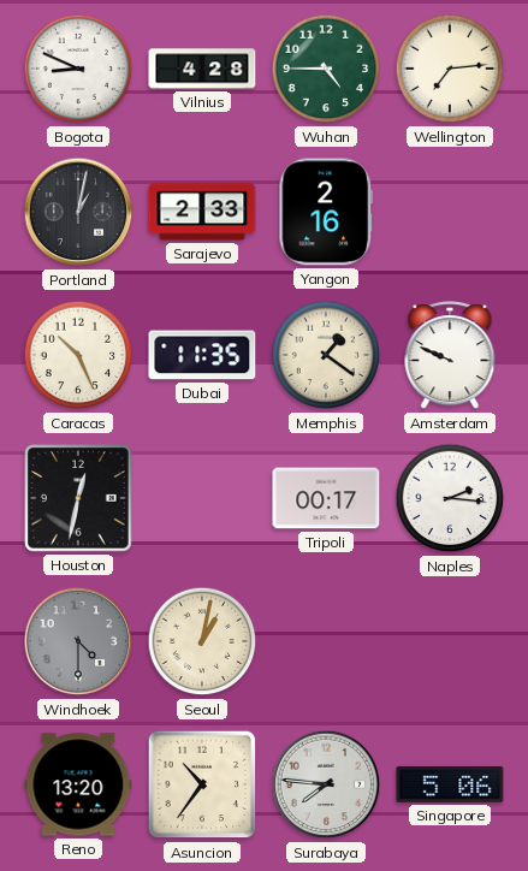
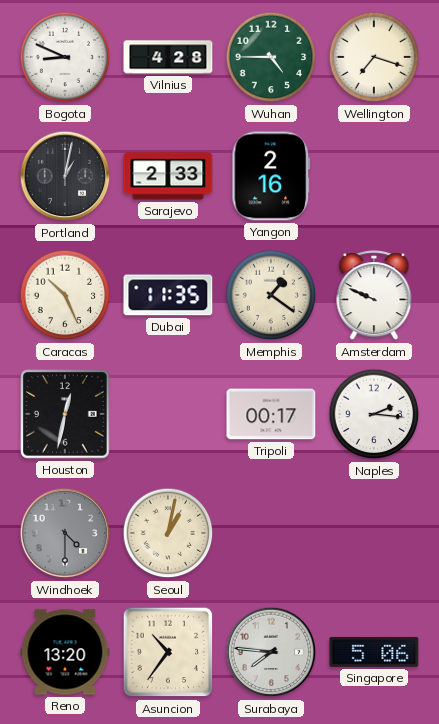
Wellington: 7:14 -> 7:18
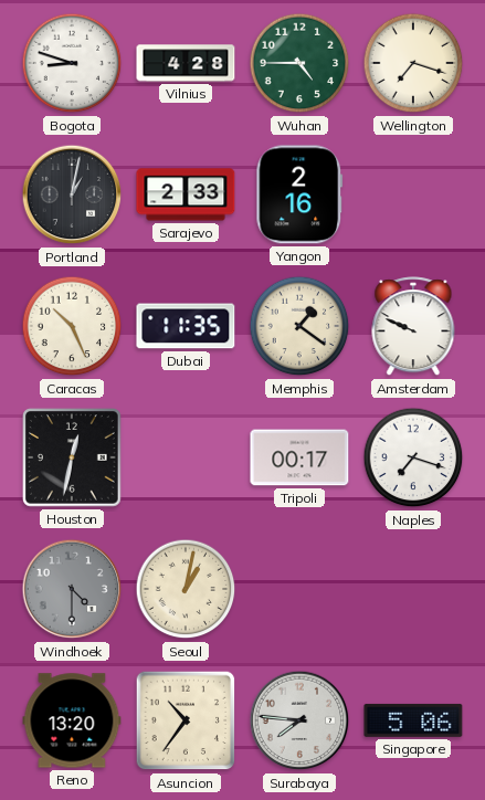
Bogota: 8:49 -> 8:48
Naples: 2:16 -> 7:18
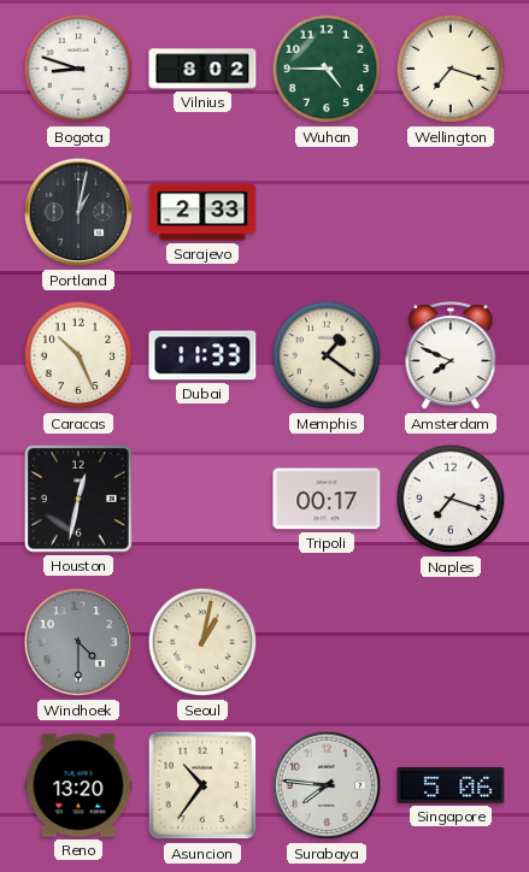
Vilnius: 4:28 -> 8:02
Yangon: 2:16 -> none
Dubai: 11:35 -> 11:33
Amsterdam: 9:49 -> 7:49
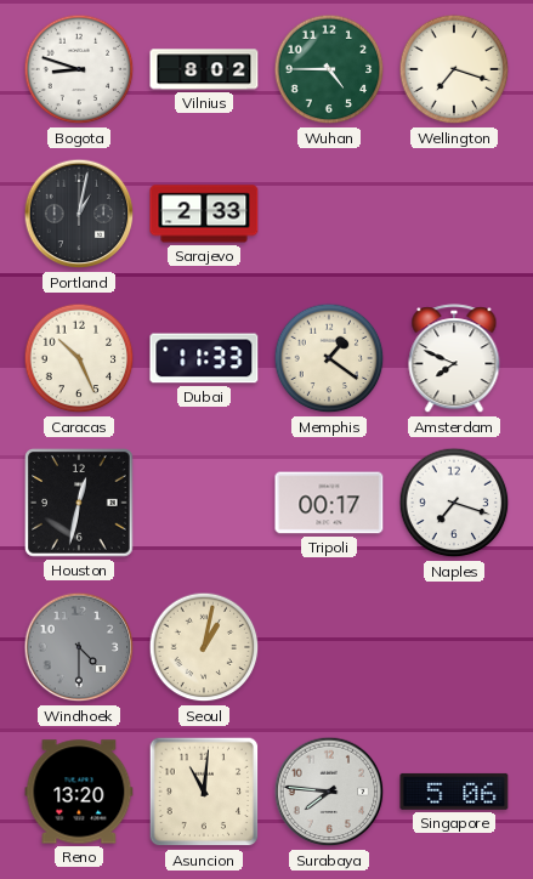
Asuncion: 10:36 -> 11:01
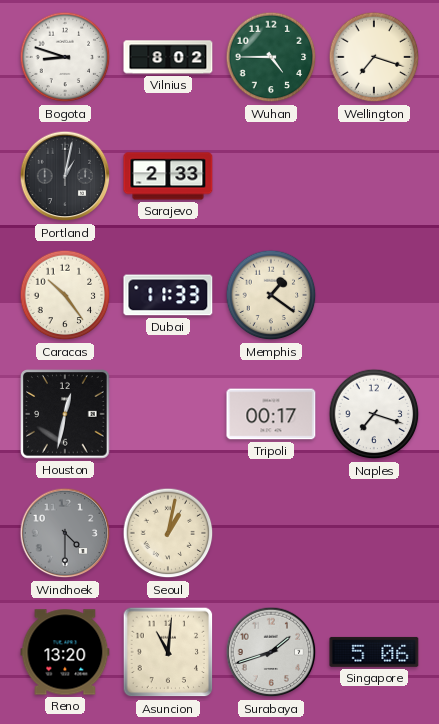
Caracas: 10:26 -> 10:24
Amsterdam: 7:49 -> none
Surabaya: 7:46 -> 1:42
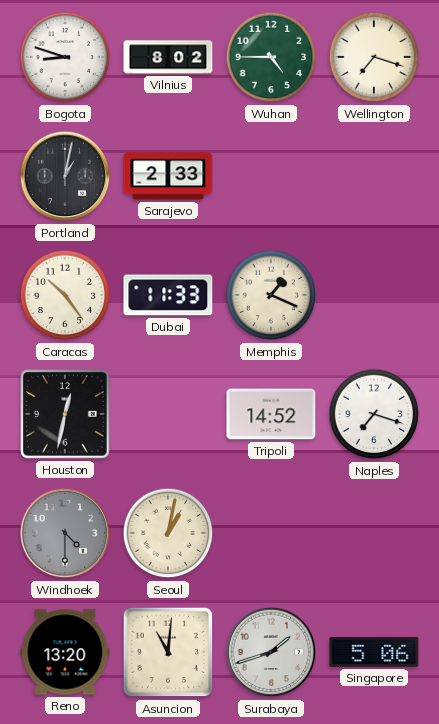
Memphis: 1:21 -> 1:19
Tripoli: 00:17 -> 14:52
